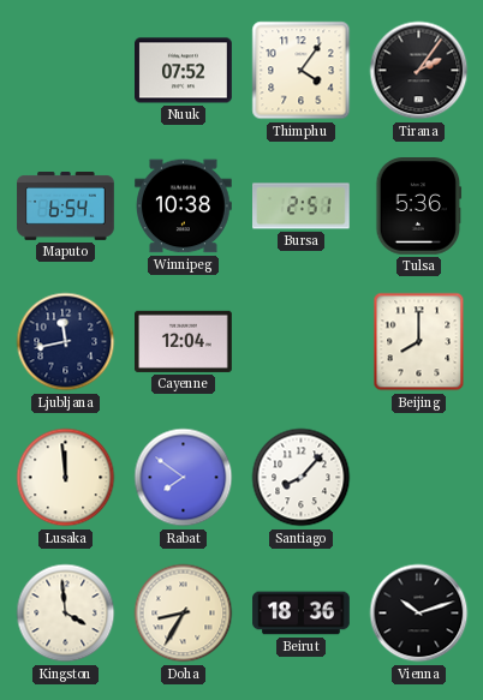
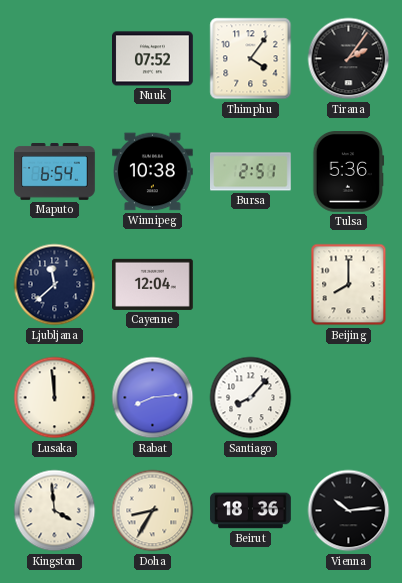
Ljubljana: 11:43 -> 11:38
Rabat: 7:51 -> 8:14
Vienna: 10:12 -> 10:14
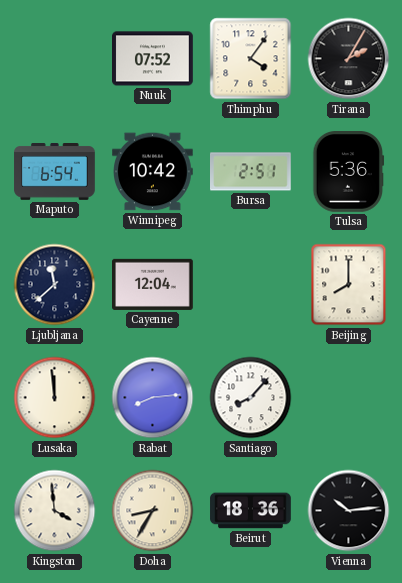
Tirana: 2:06 -> 2:05
Winnipeg: 10:38 -> 10:42
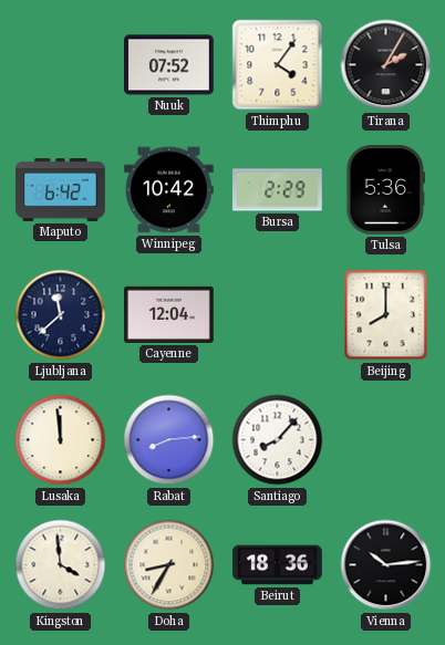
Maputo: 6:54 -> 6:42
Bursa: 2:51 -> 2:29
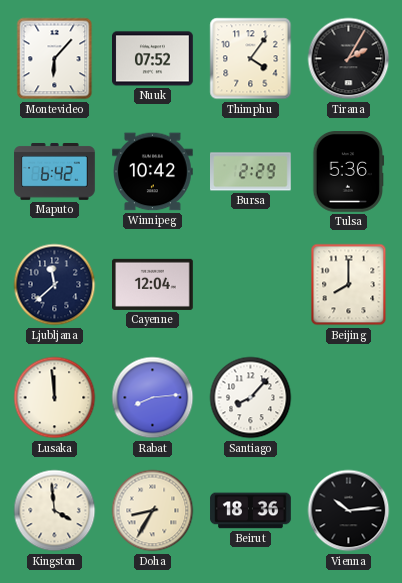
Montevideo: none -> 6:07
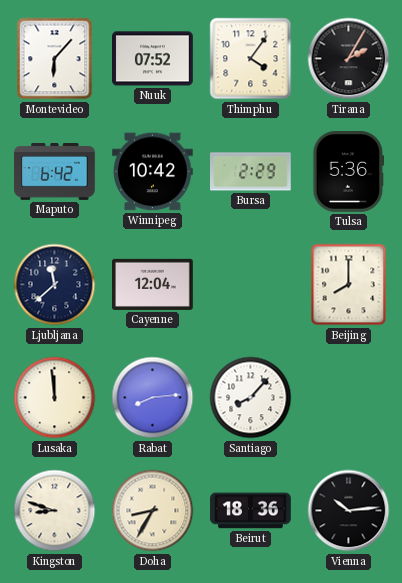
Kingston: 3:59 -> 8:48
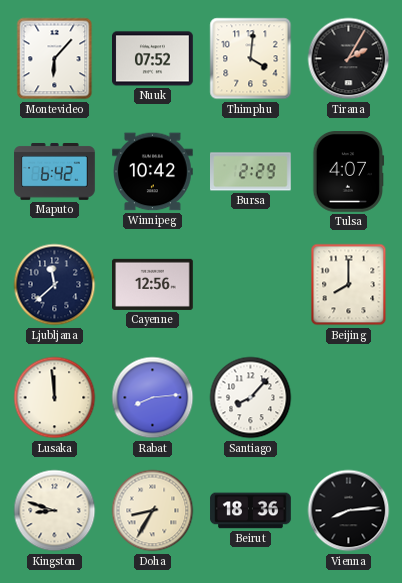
Thimphu: 4:06 -> 4:01
Tulsa: 5:36 -> 4:07
Cayenne: 12:04 -> 12:56
Vienna: 10:14 -> 8:14
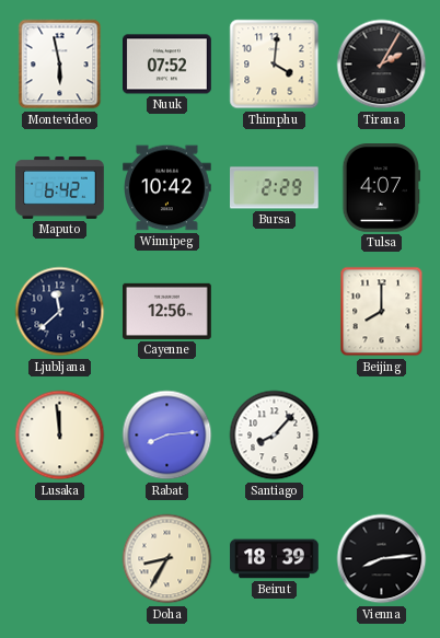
Montevideo: 6:07 -> 5:58
Kingston: 8:48 -> none
Beirut: 18:36 -> 18:39
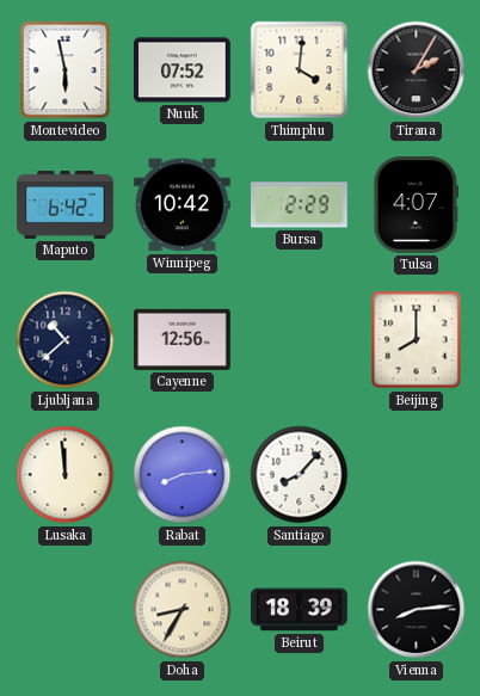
Ljubljana: 11:38 -> 10:38
